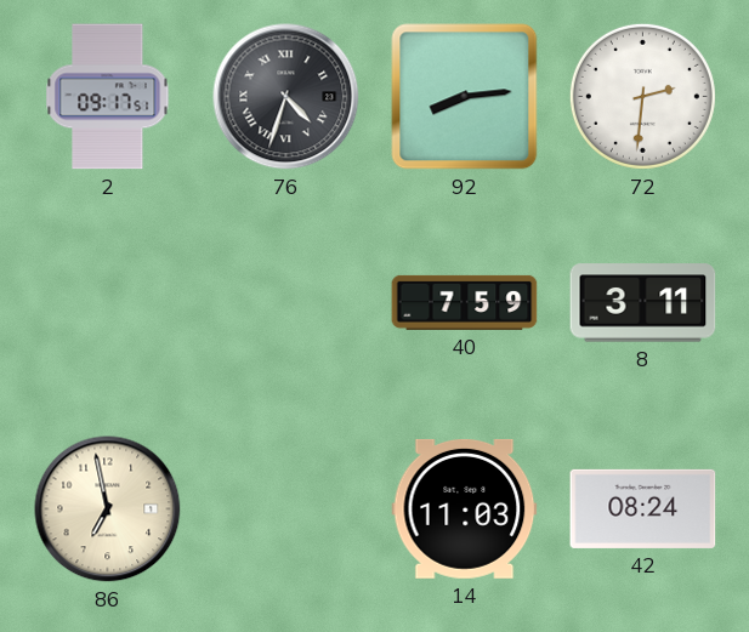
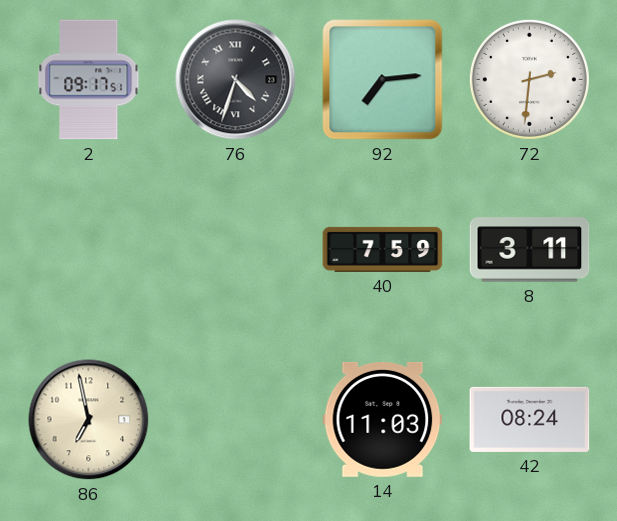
92: 8:14 -> 7:14
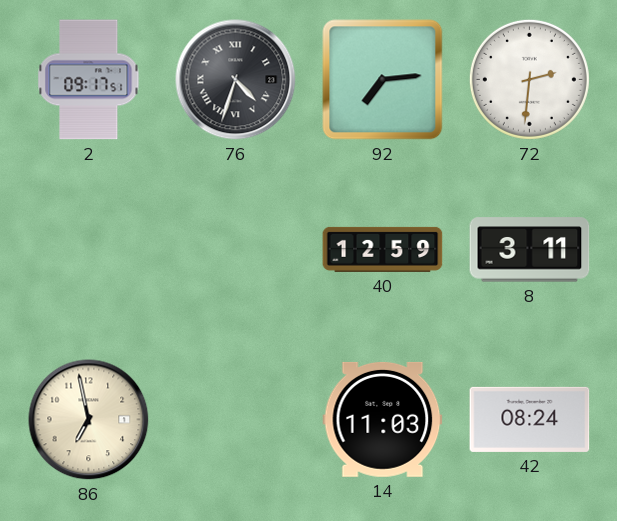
40: 7:59 -> 12:59
